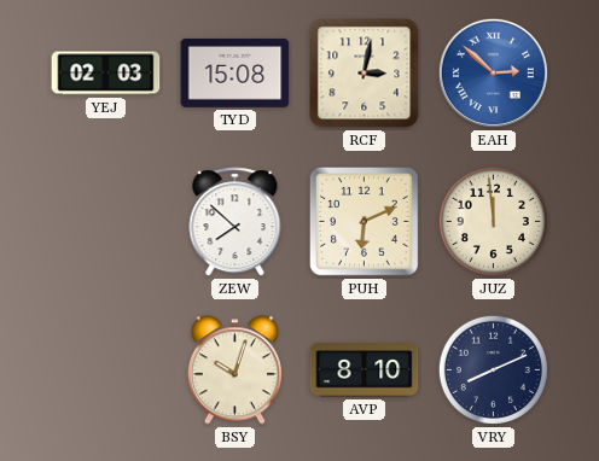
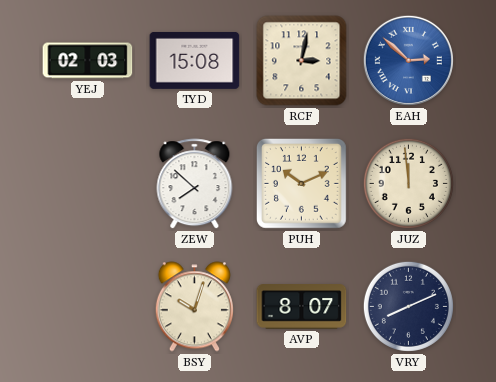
PUH: 6:11 -> 10:11
AVP: 8:10 -> 8:07
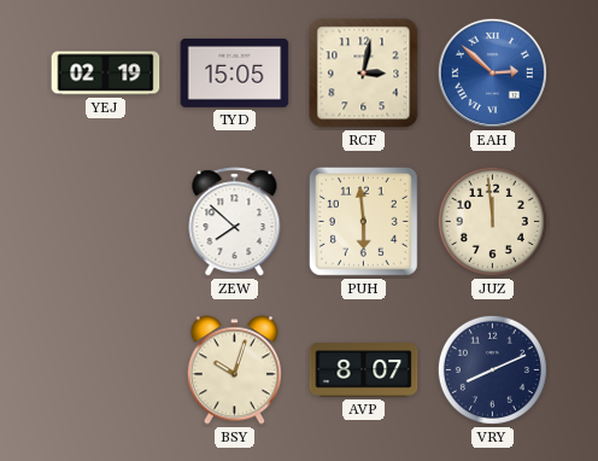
YEJ: 02:03 -> 02:19
TYD: 15:08 -> 15:05
PUH: 10:11 -> 5:59
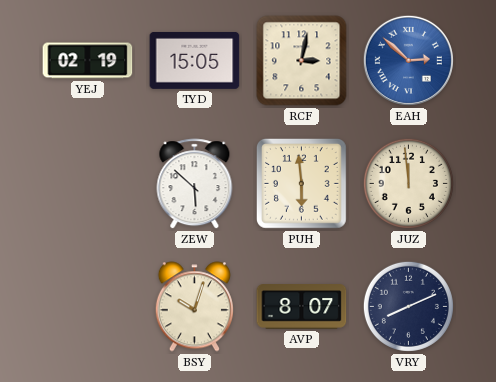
ZEW: 7:52 -> 5:52
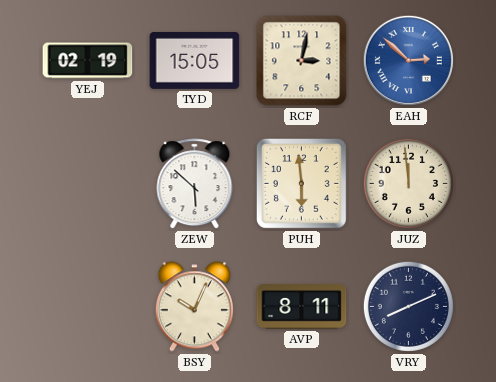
BSY: 10:03 -> 10:04
AVP: 8:07 -> 8:11
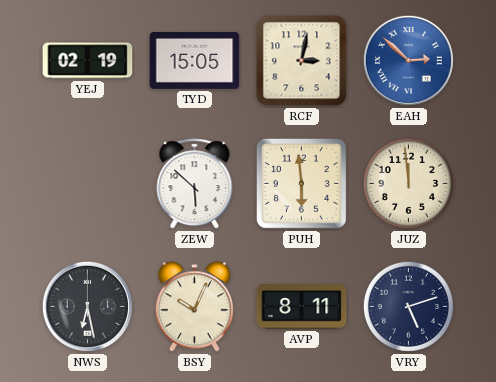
NWS: none -> 6:28
VRY: 8:11 -> 5:12
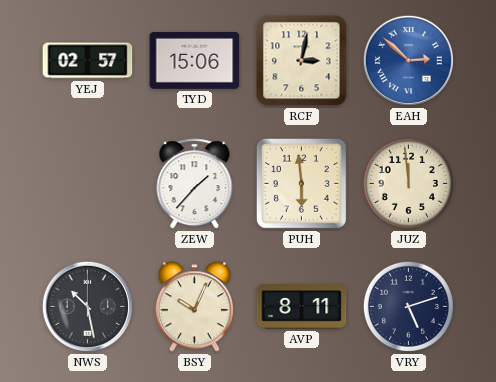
YEJ: 02:19 -> 02:57
TYD: 15:05 -> 15:06
ZEW: 5:52 -> 1:37
NWS: 6:28 -> 10:28
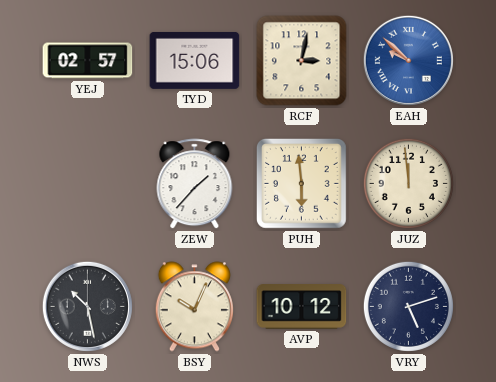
EAH: 2:52 -> 9:52
AVP: 8:11 -> 10:12
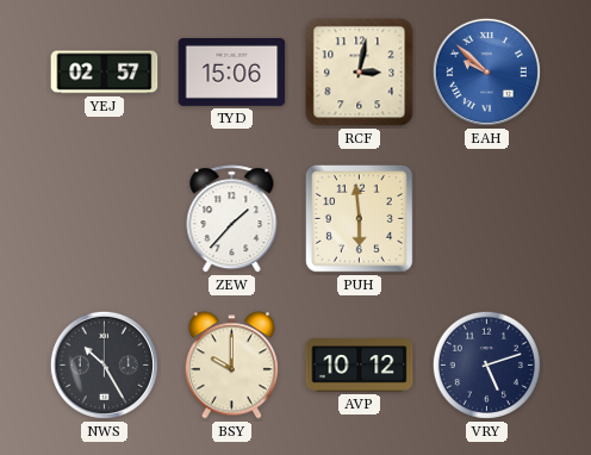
JUZ: 11:59 -> none
NWS: 10:28 -> 10:25
BSY: 10:04 -> 10:00
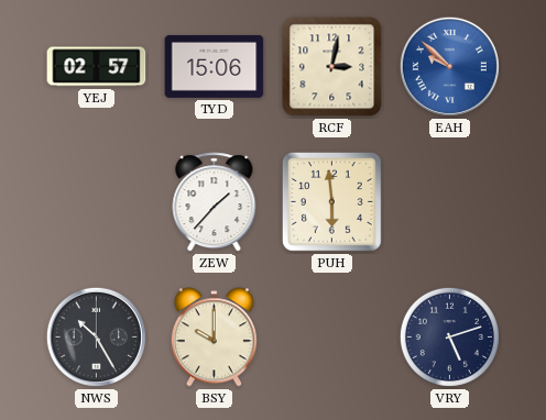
AVP: 10:12 -> none
